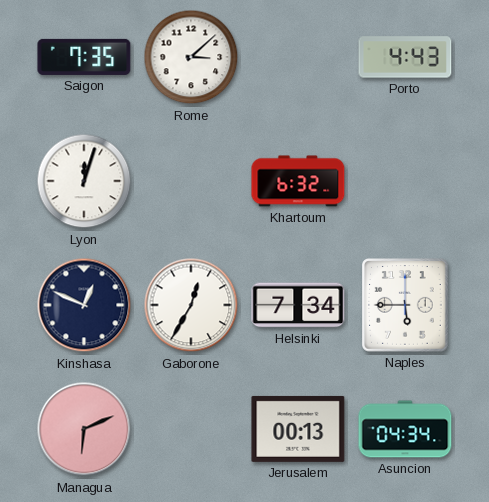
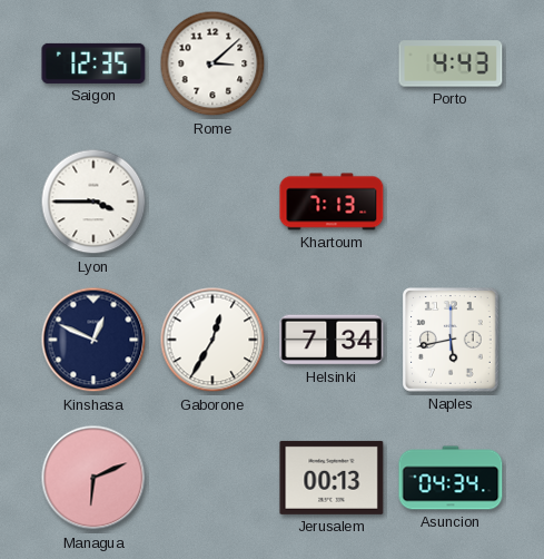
Saigon: 7:35 -> 12:35
Lyon: 12:03 -> 3:45
Khartoum: 6:32 -> 7:13
Naples: 5:45 -> 5:43
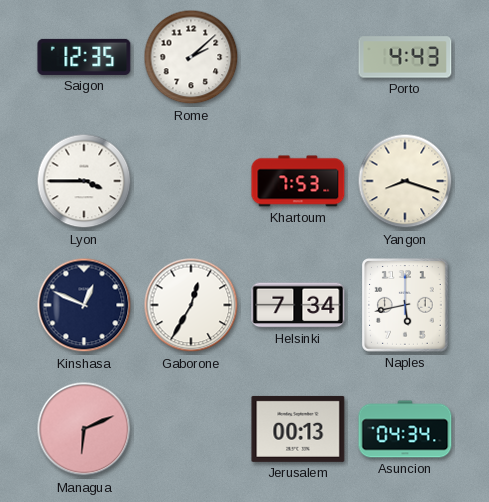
Rome: 3:08 -> 2:08
Khartoum: 7:13 -> 7:53
Yangon: none -> 8:18
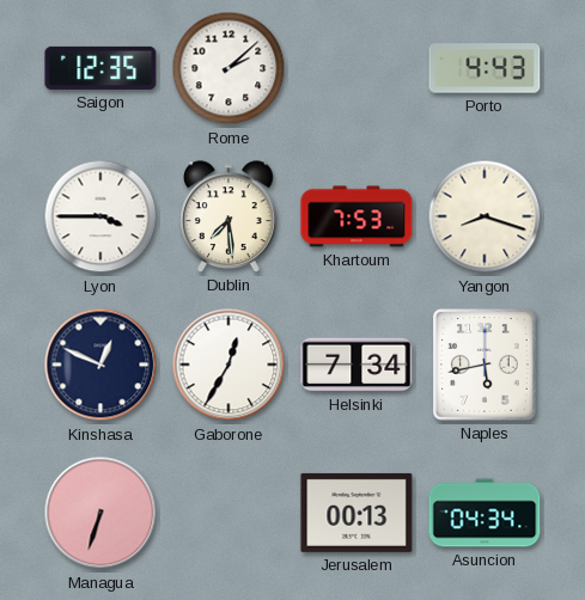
Dublin: none -> 7:29
Managua: 6:11 -> 6:33
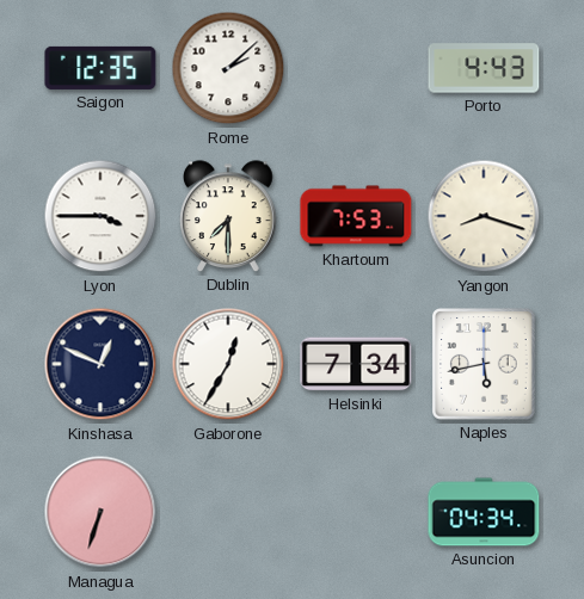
Dublin: 7:29 -> 7:30
Jerusalem: 00:13 -> none
